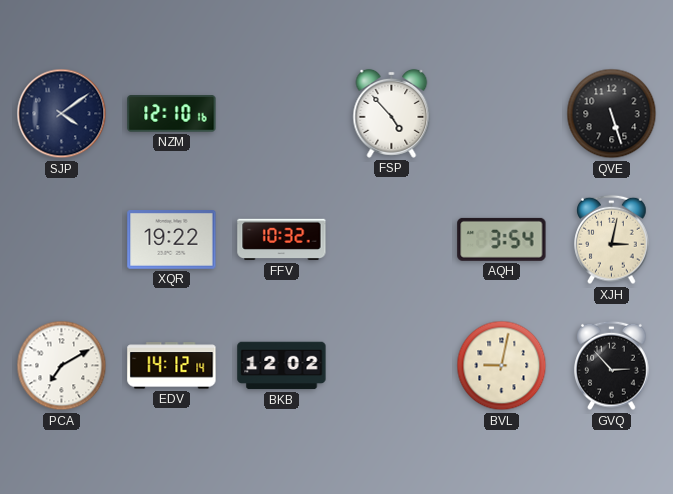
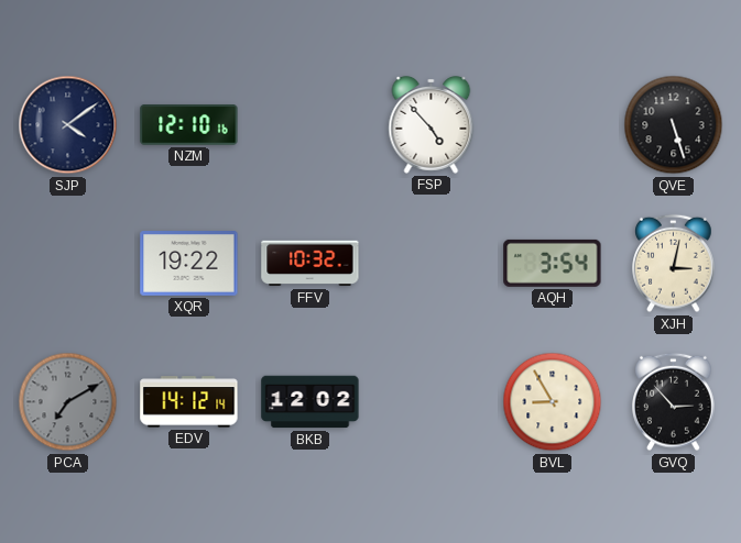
PCA dial: white -> grey
BVL: 9:02 -> 8:55
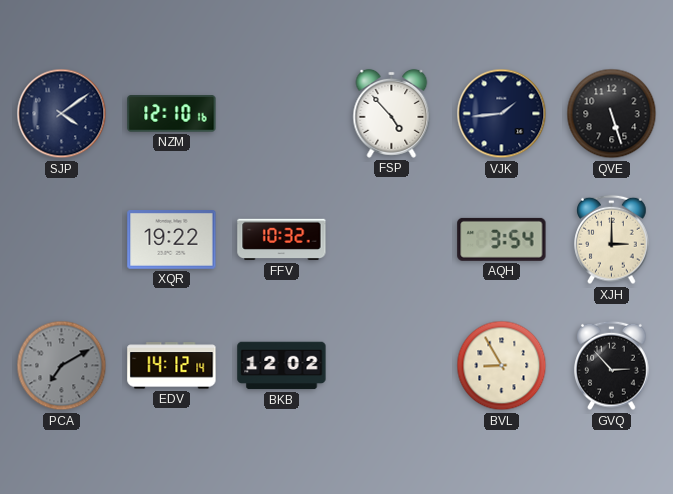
VJK: none -> 1:44
XJH: 3:02 -> 3:00
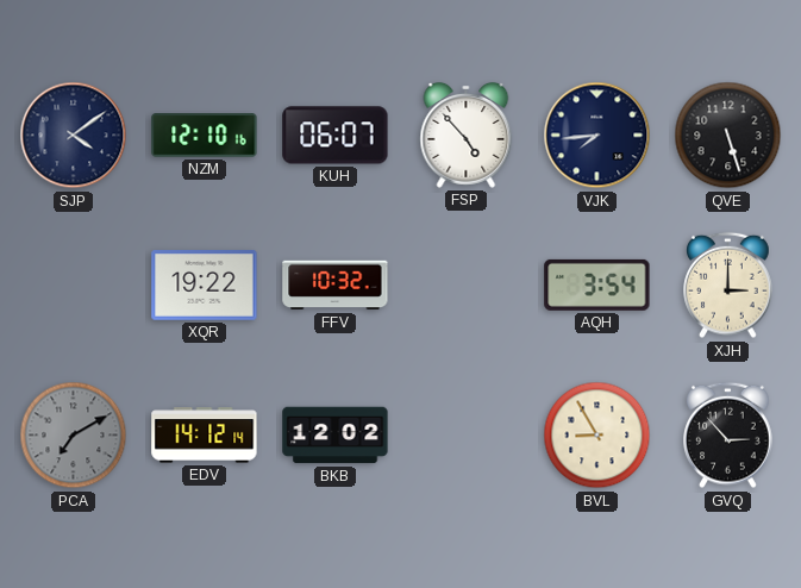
KUH: none -> 06:07
VJK: 1:44 -> 7:44
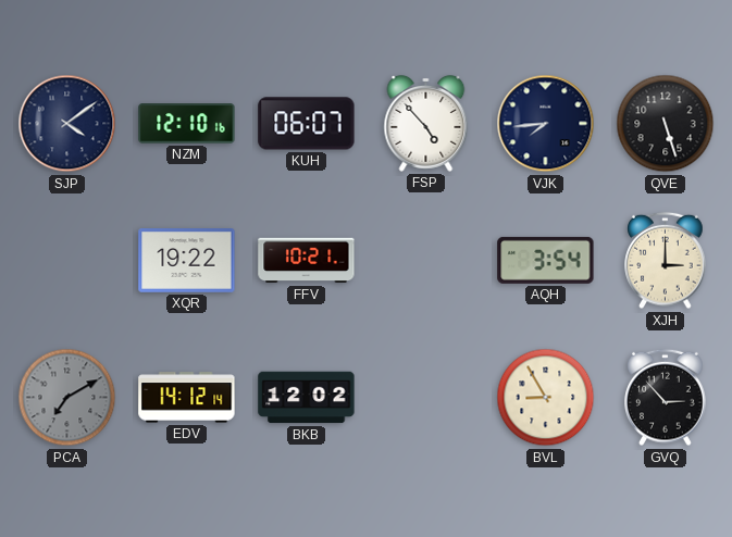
FFV: 10:32 -> 10:21
